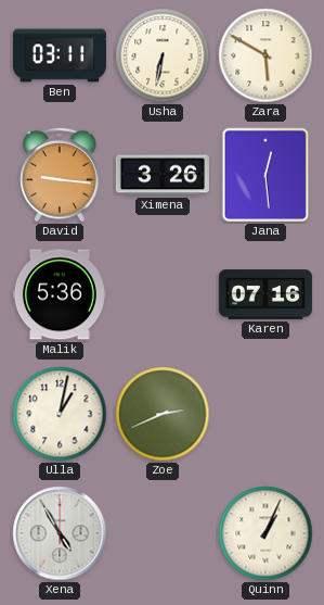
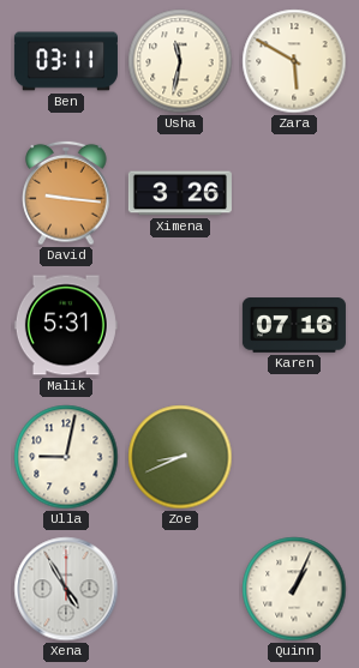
Usha: 6:32 -> 11:32
Jana: 12:29 -> none
Malik: 5:36 -> 5:31
Ulla: 1:02 -> 9:02
Zoe: 2:41 -> 8:41
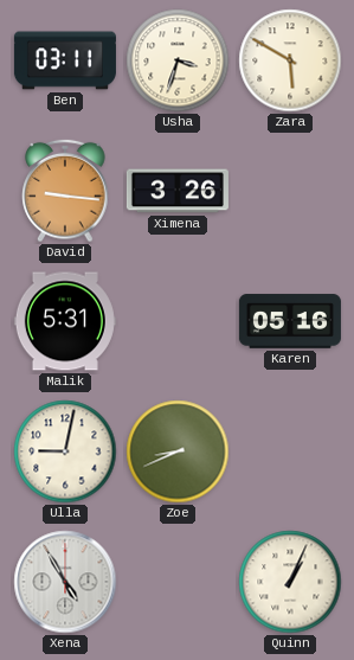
Usha: 11:32 -> 3:33
Karen: 07:16 -> 05:16
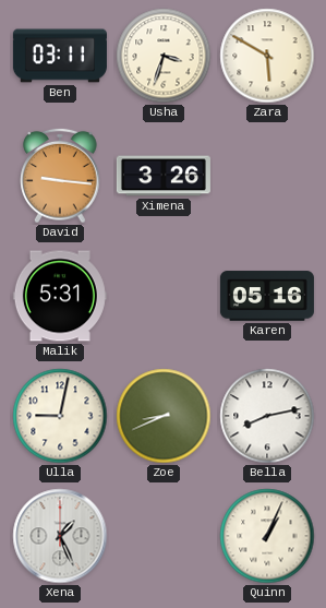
Bella: none -> 8:13
Xena: 4:55 -> 1:26
